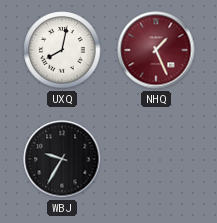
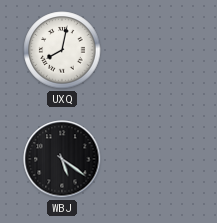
NHQ: 1:26 -> none
WBJ: 9:35 -> 5:21
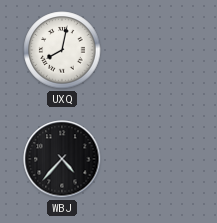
WBJ: 5:21 -> 4:37
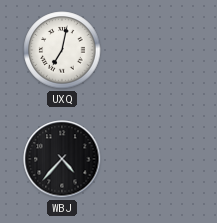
UXQ: 8:02 -> 7:02
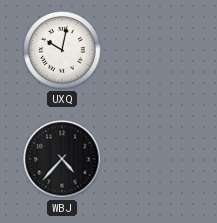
UXQ: 7:02 -> 10:02
